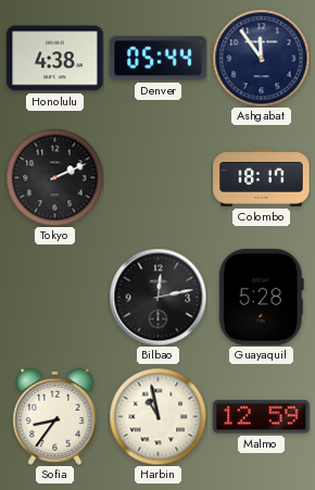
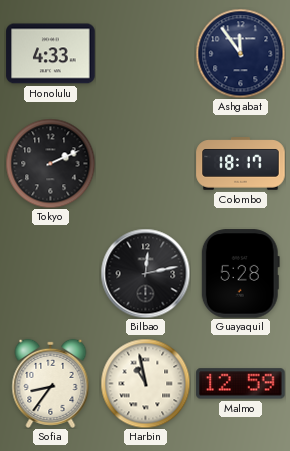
Honolulu: 4:38 -> 4:33
Denver: 05:44 -> none
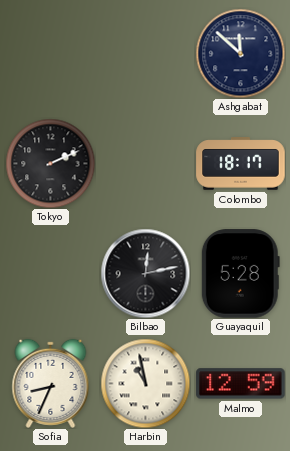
Honolulu: 4:33 -> none
Ashgabat: 11:54 -> 11:52
Sofia: 8:36 -> 8:34
